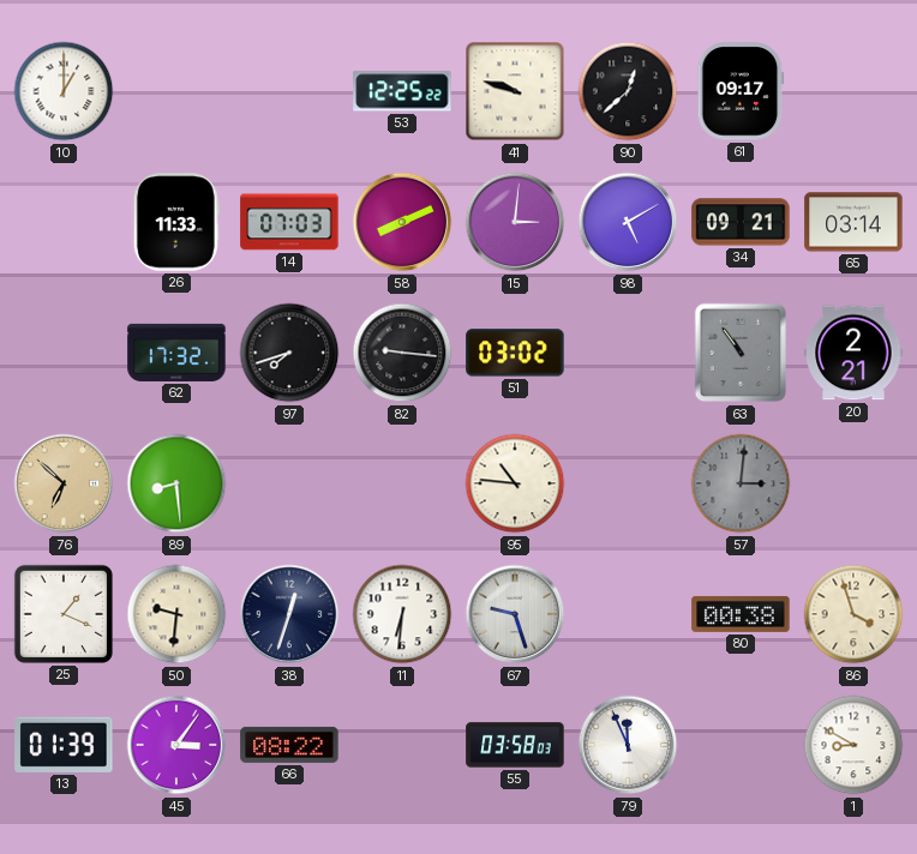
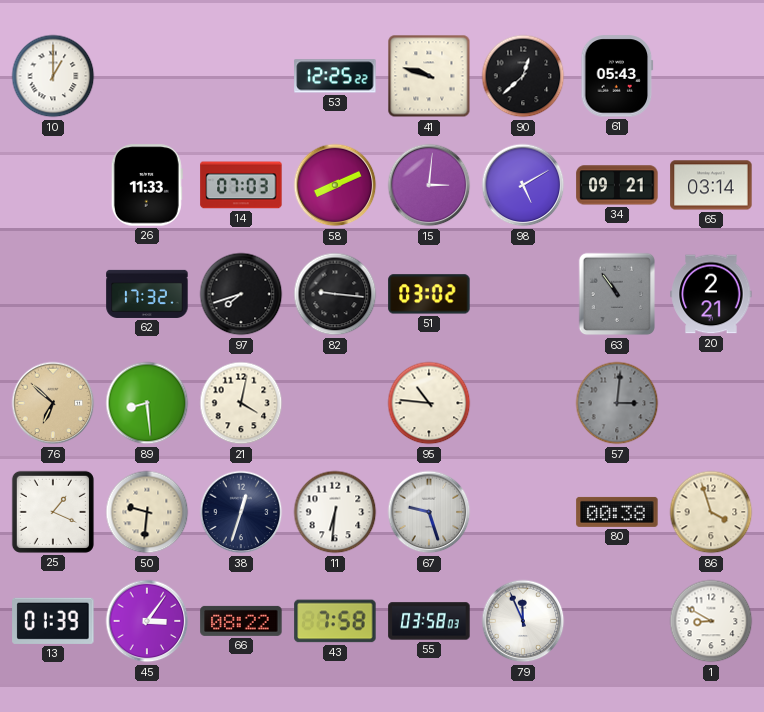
61: 09:17 -> 05:43
21: none -> 4:02
43: none -> 7:58
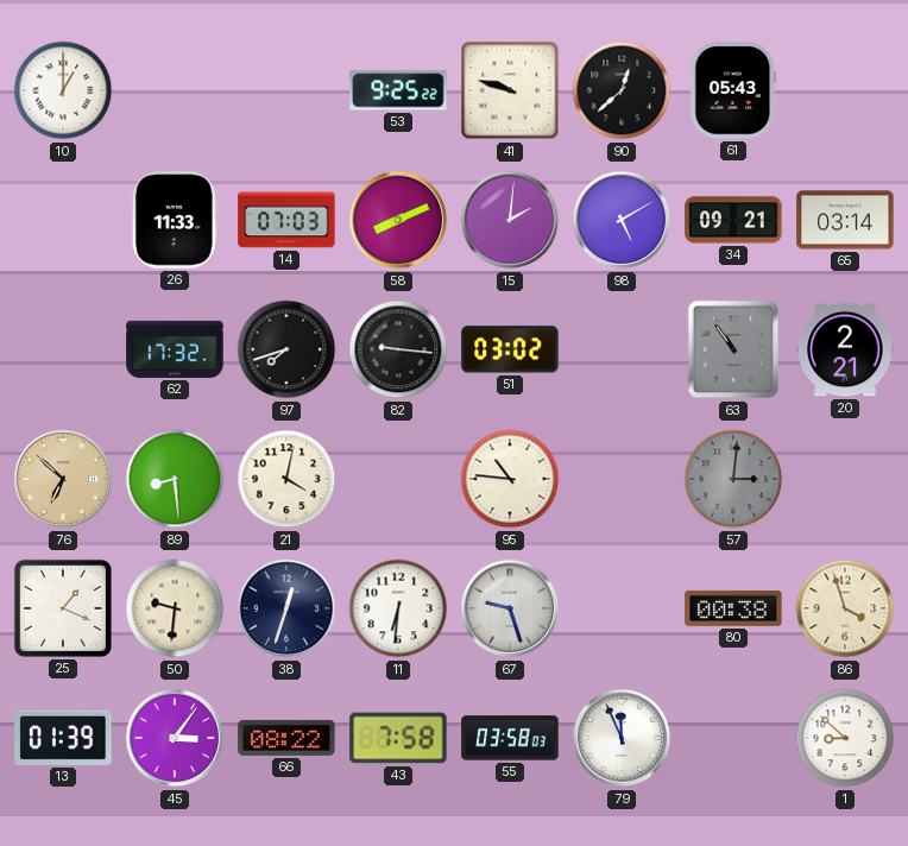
53: 12:25 -> 9:25
15: 3:01 -> 2:01
1: 8:50 -> 8:52
